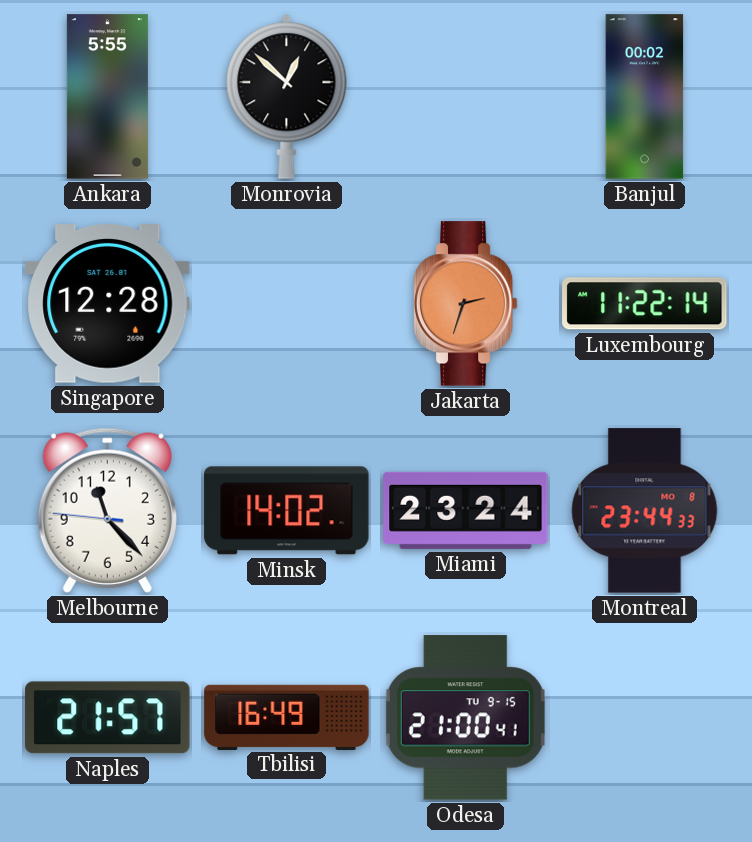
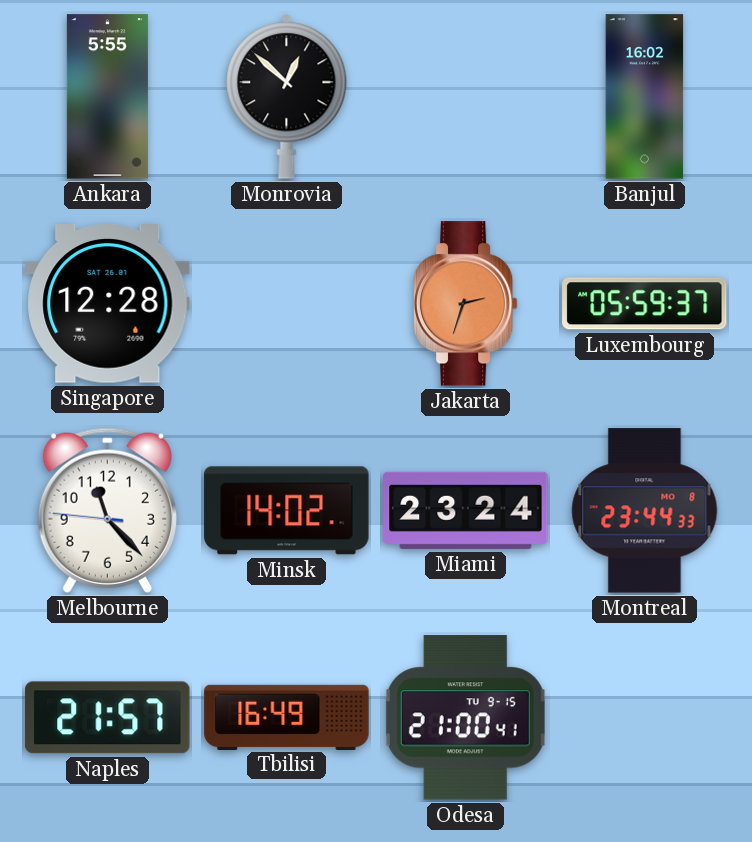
Banjul: 00:02 -> 16:02
Luxembourg: 11:22 -> 05:59
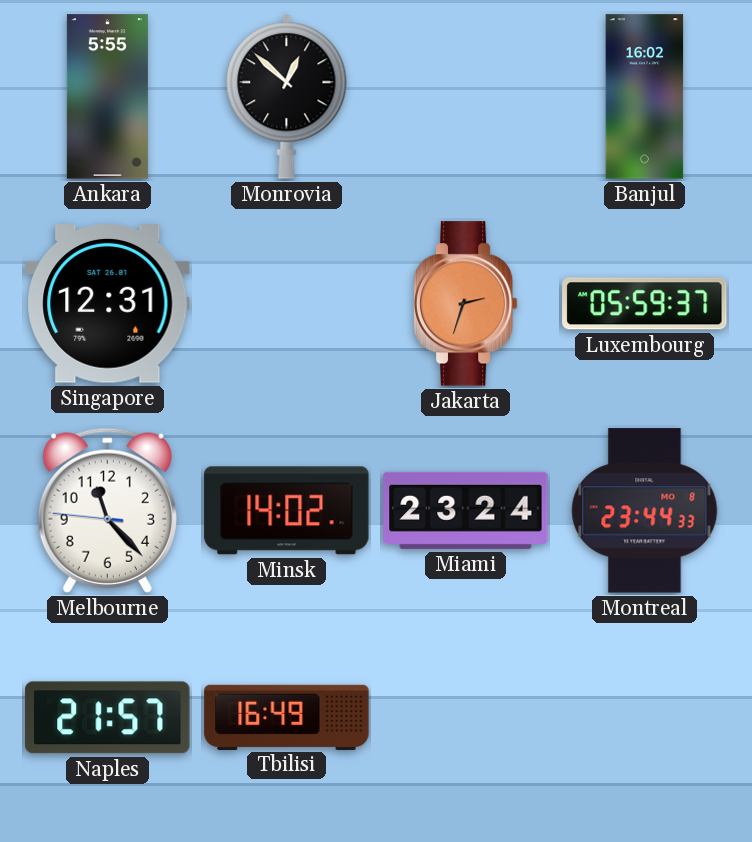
Singapore: 12:28 -> 12:31
Odesa: 21:00 -> none
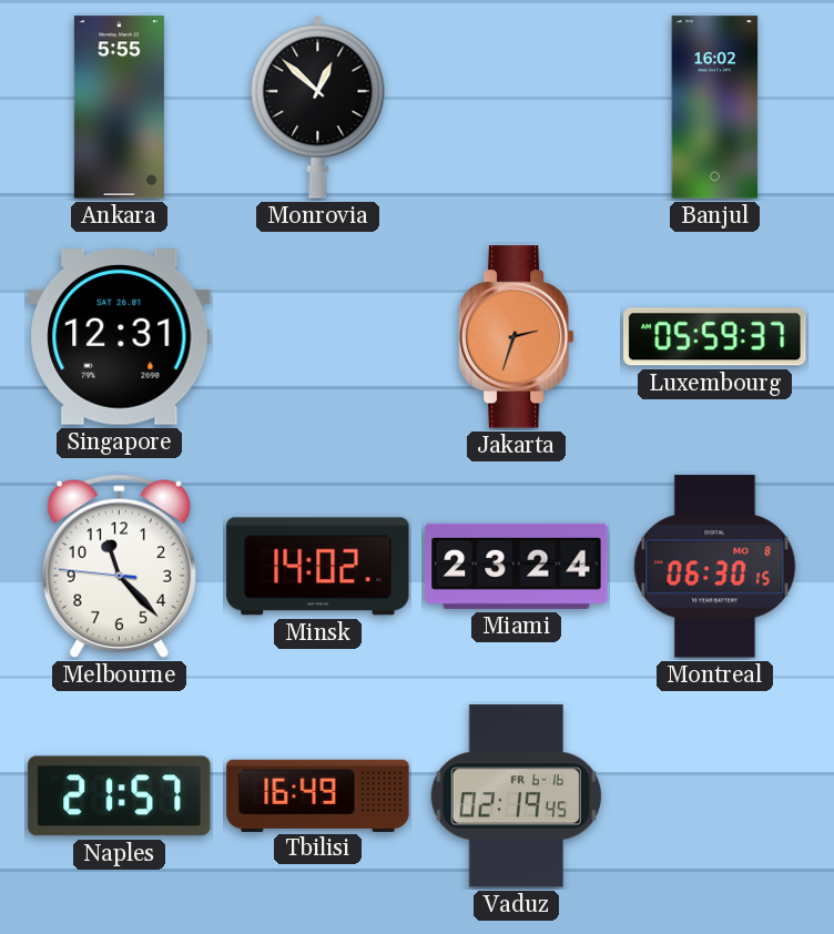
Montreal: 23:44 -> 06:30
Vaduz: none -> 02:19
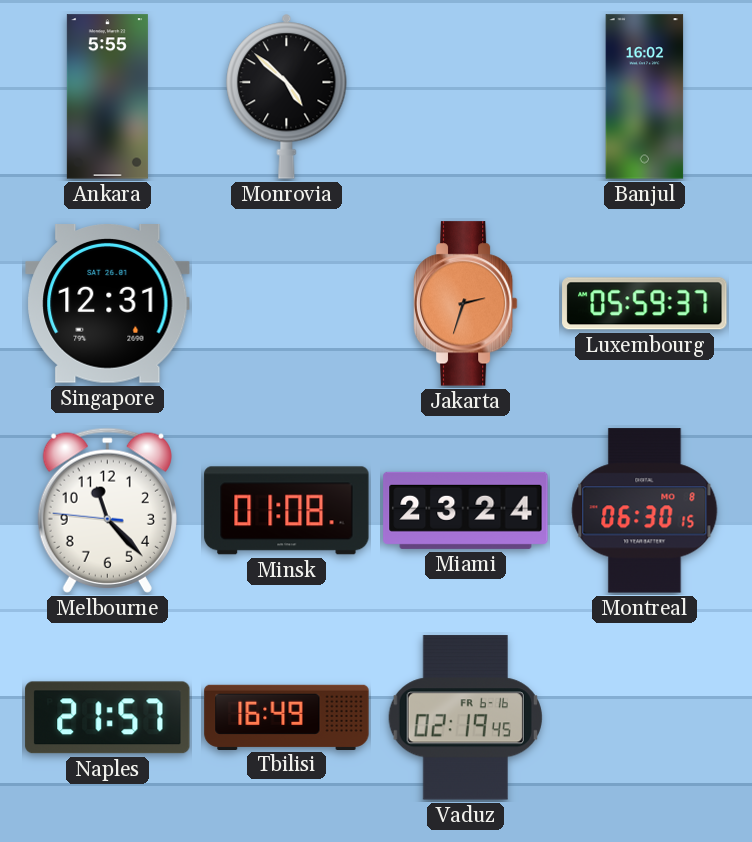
Monrovia: 12:52 -> 4:52
Minsk: 14:02 -> 01:08
